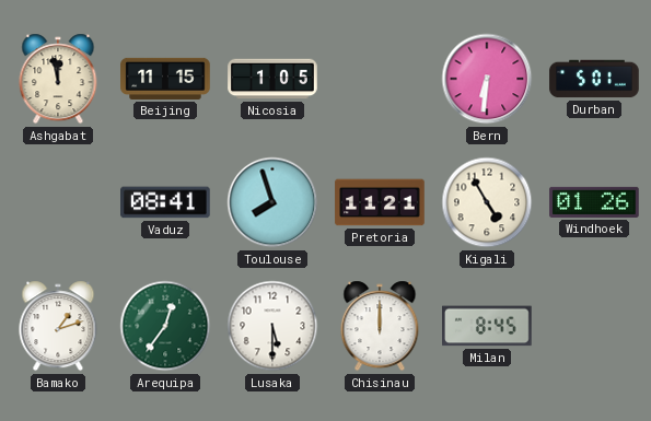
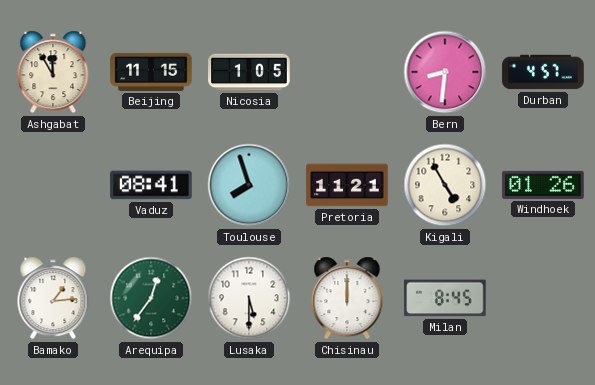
Ashgabat: 11:58 -> 11:55
Bern: 6:31 -> 8:31
Durban: 5:01 -> 4:57
Bamako: 1:12 -> 1:14
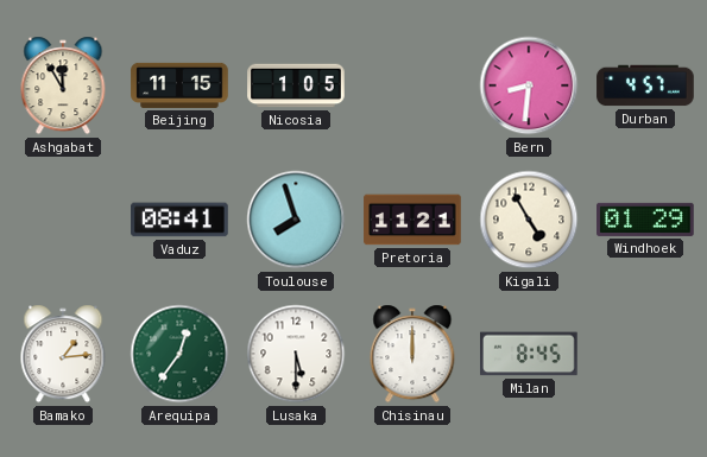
Windhoek: 01:26 -> 01:29
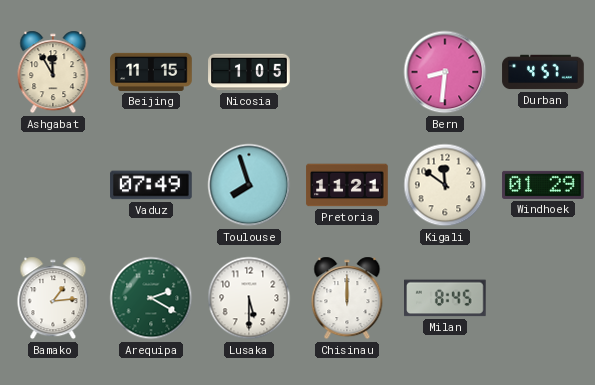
Vaduz: 08:41 -> 07:49
Kigali: 4:55 -> 11:51
Arequipa: 12:36 -> 2:20
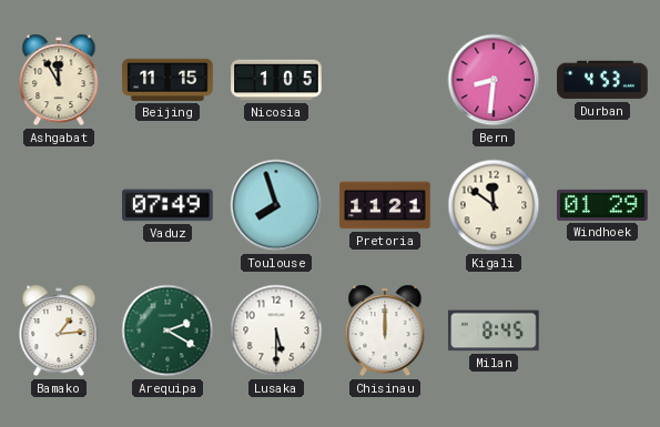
Durban: 4:57 -> 4:53
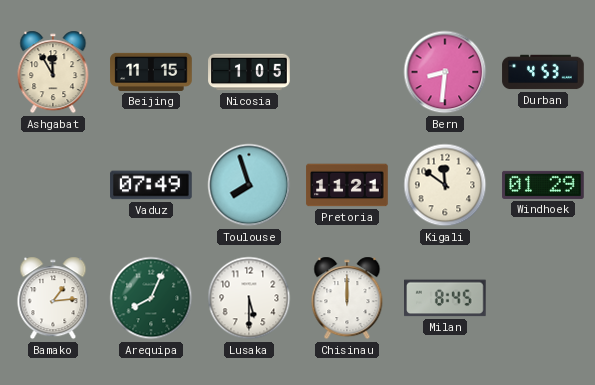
Arequipa: 2:20 -> 8:04
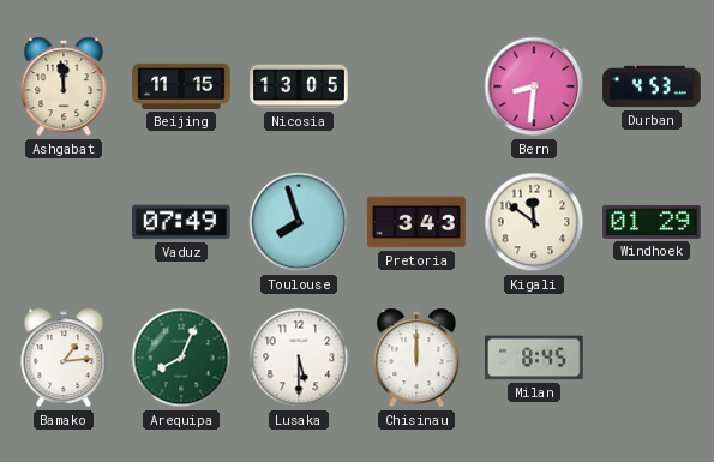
Ashgabat: 11:55 -> 11:59
Nicosia: 1:05 -> 13:05
Pretoria: 11:21 -> 3:43
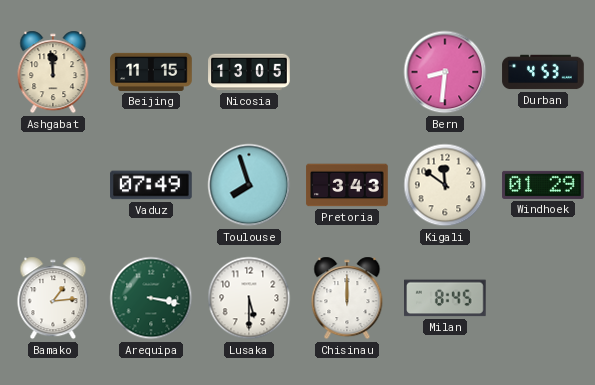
Arequipa: 8:04 -> 3:17
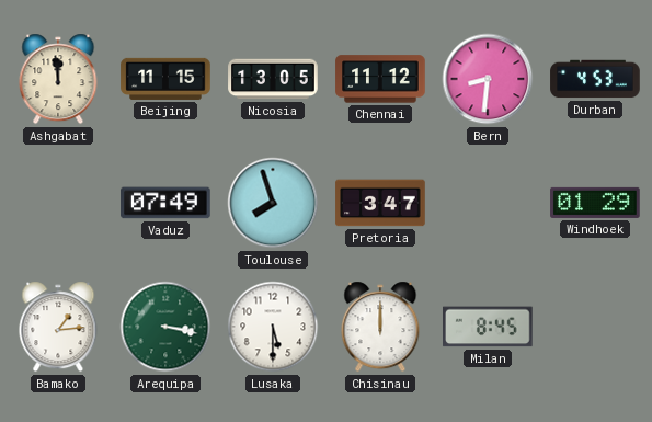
Chennai: none -> 11:12
Pretoria: 3:43 -> 3:47
Kigali: 11:51 -> none
